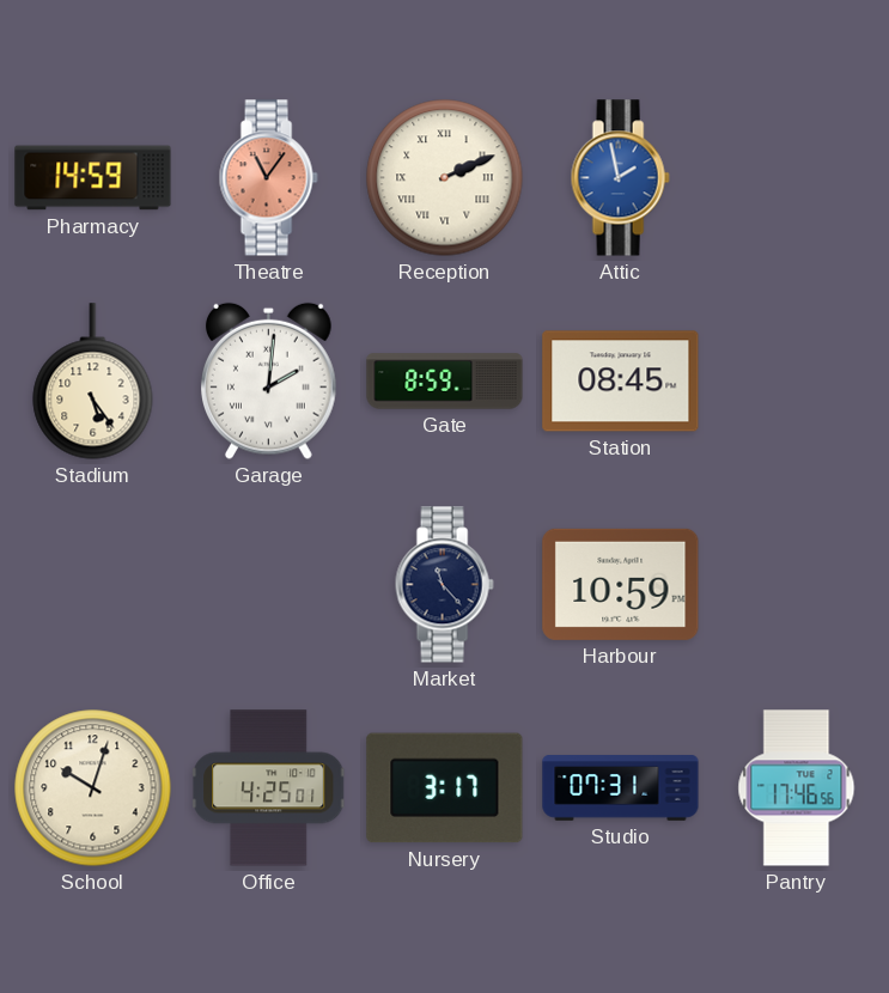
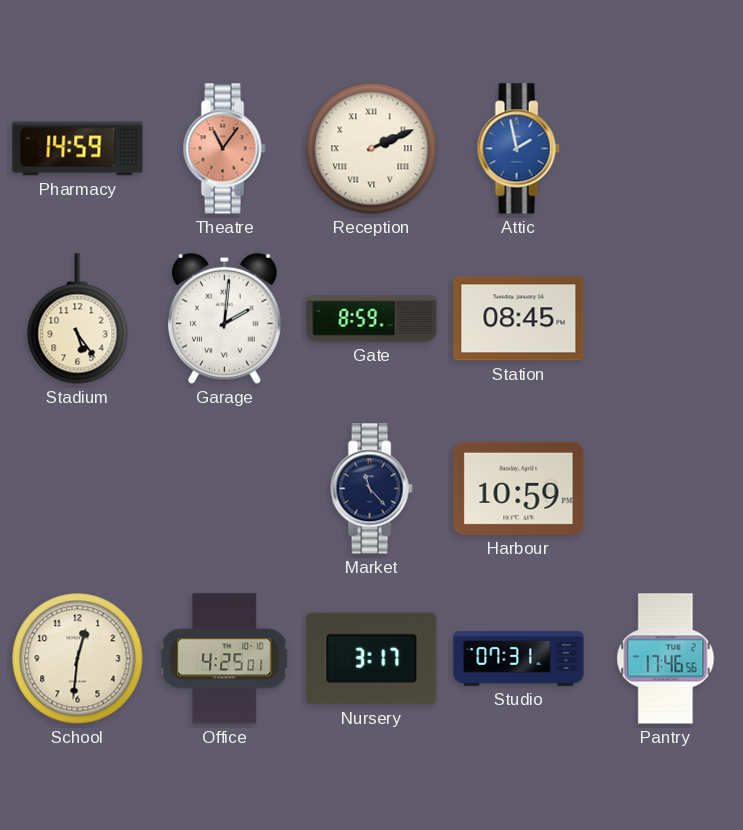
School: 10:03 -> 12:31
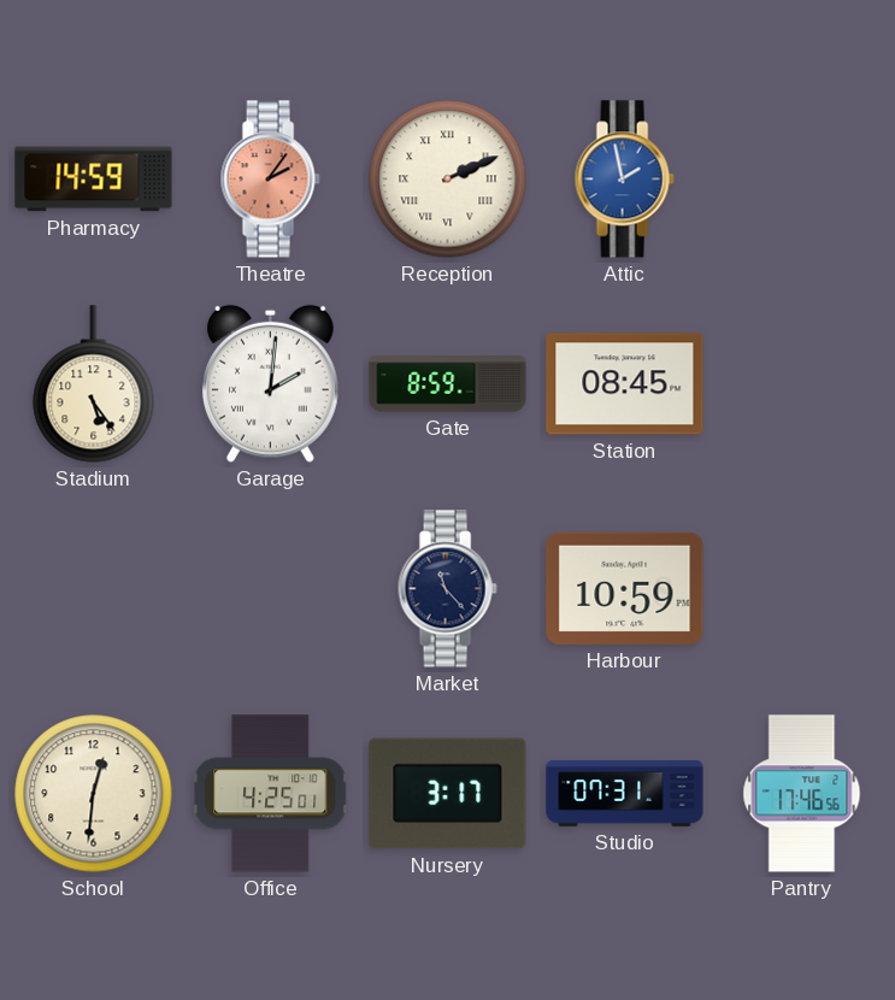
Theatre: 11:06 -> 2:06
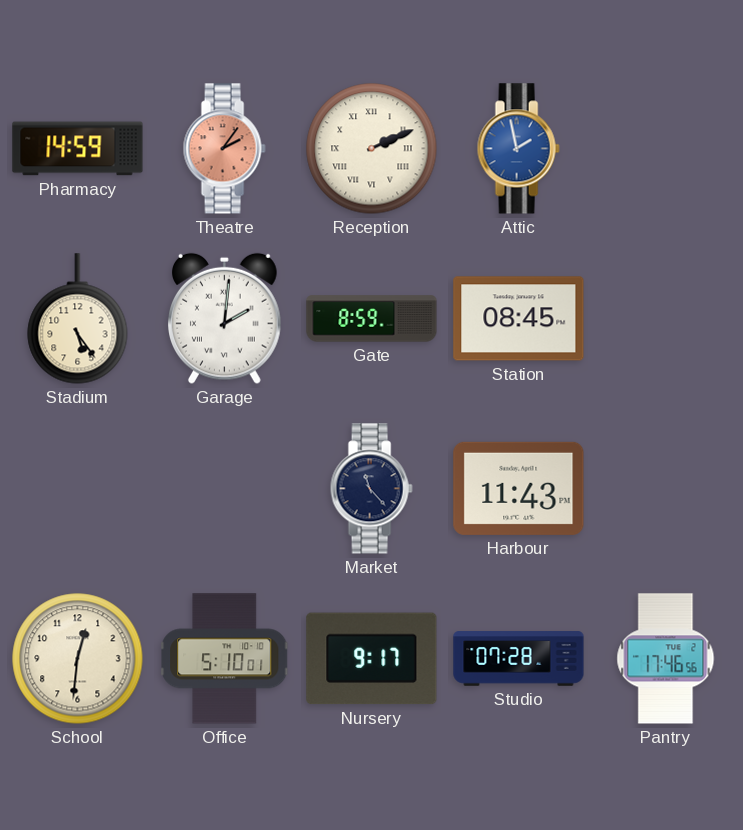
Harbour: 10:59 -> 11:43
Office: 4:25 -> 5:10
Nursery: 3:17 -> 9:17
Studio: 07:31 -> 07:28
